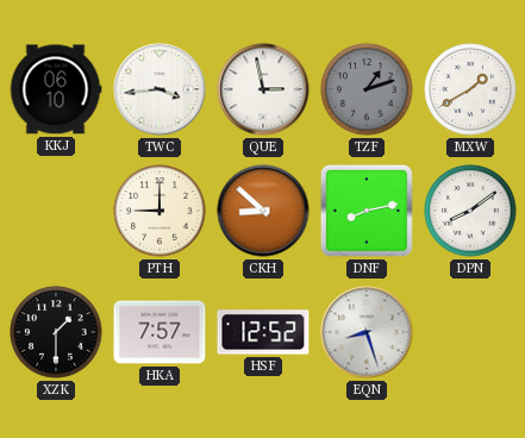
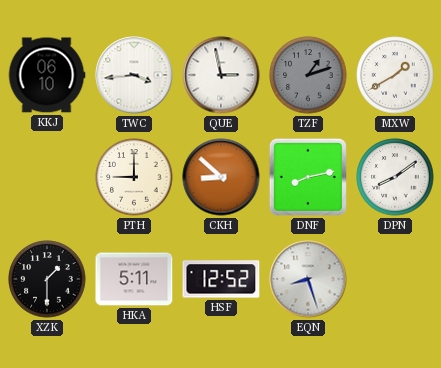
HKA: 7:57 -> 5:11
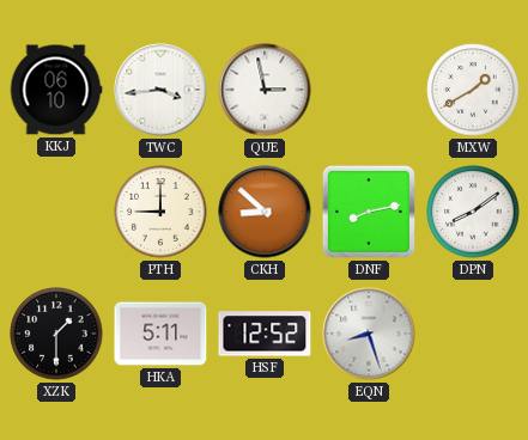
TZF: 1:12 -> none
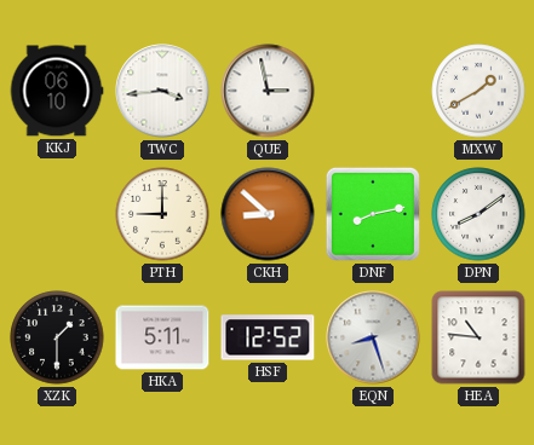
HEA: none -> 10:46
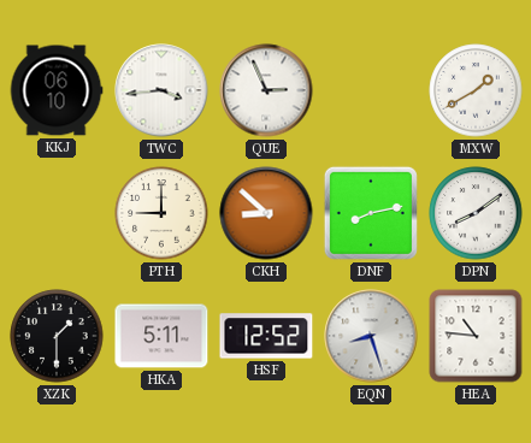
QUE: 2:58 -> 2:56
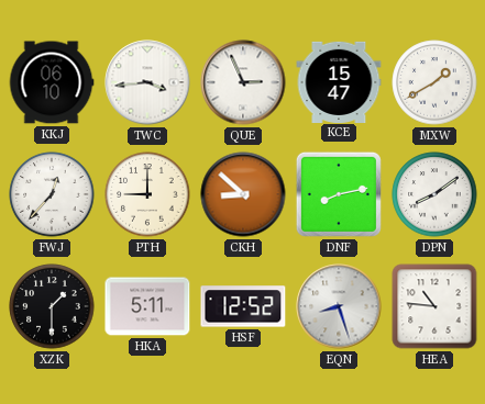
KCE: none -> 15:47
FWJ: none -> 12:37
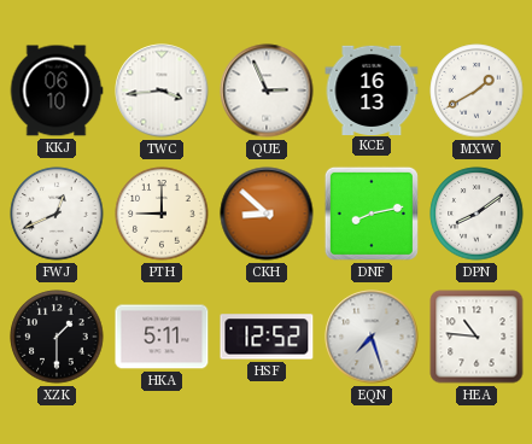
KCE: 15:47 -> 16:13
FWJ: 12:37 -> 12:41
EQN: 8:27 -> 7:27
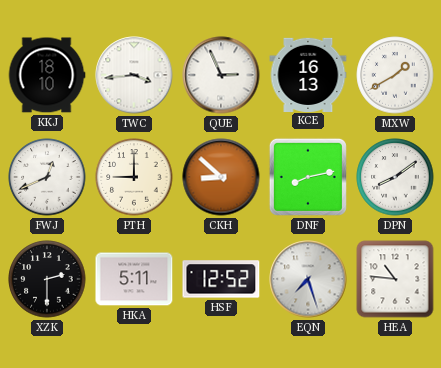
KKJ: 06:10 -> 18:10
XZK: 1:30 -> 2:30
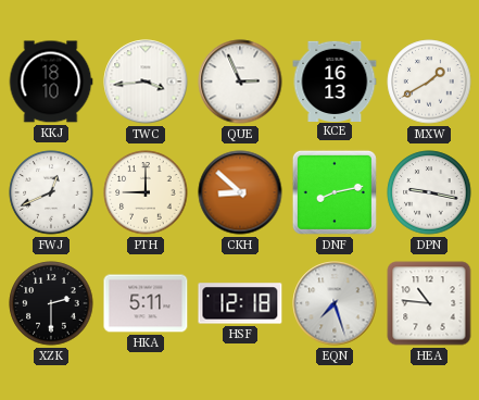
DPN: 8:09 -> 9:17
HSF: 12:52 -> 12:18
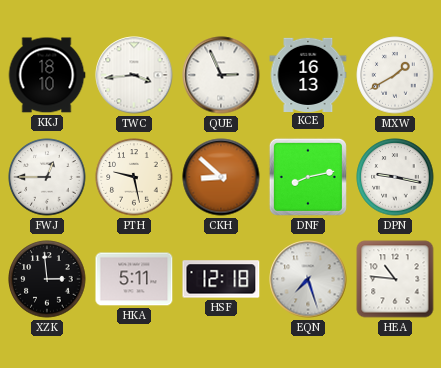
FWJ: 12:41 -> 12:45
PTH: 9:00 -> 9:28
XZK: 2:30 -> 2:59
